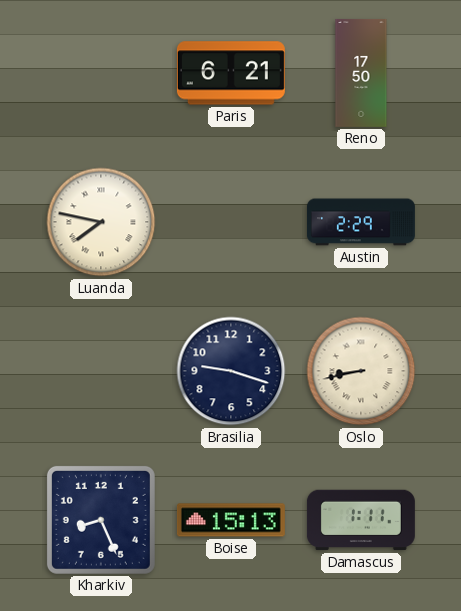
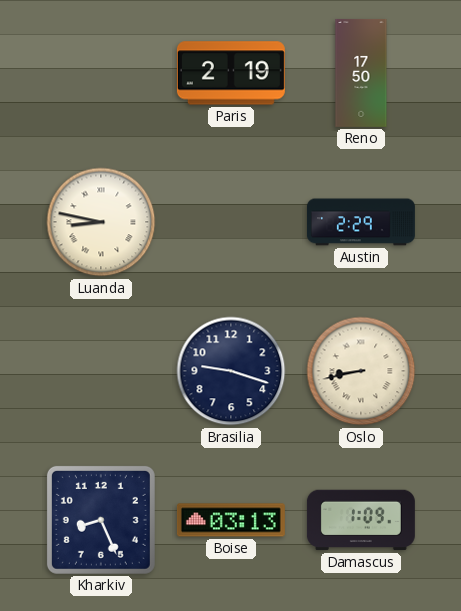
Paris: 6:21 -> 2:19
Luanda: 7:47 -> 8:47
Boise: 15:13 -> 03:13
Damascus: 1:11 -> 1:09
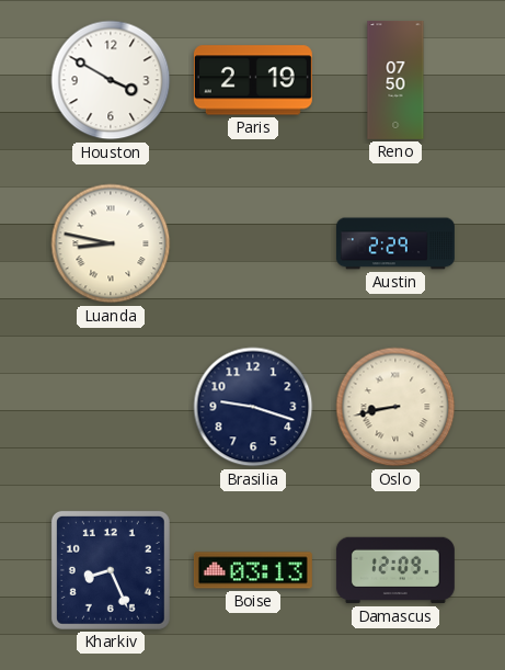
Houston: none -> 3:50
Reno: 17:50 -> 07:50
Damascus: 1:09 -> 12:09
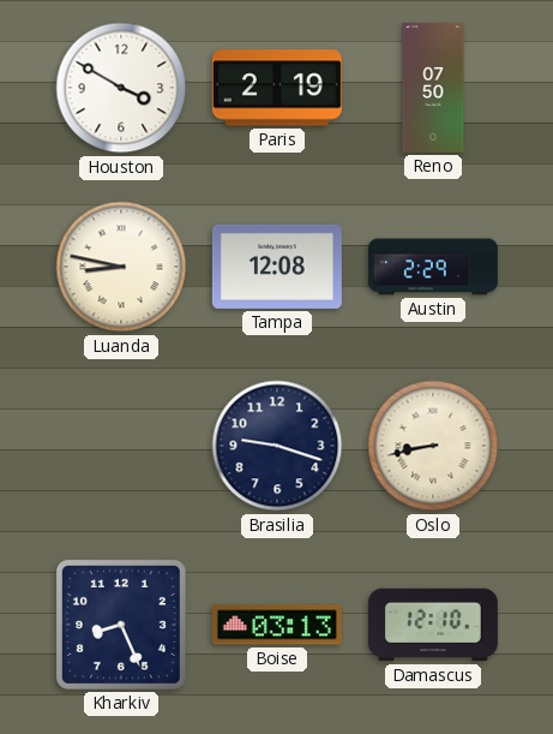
Tampa: none -> 12:08
Damascus: 12:09 -> 12:10
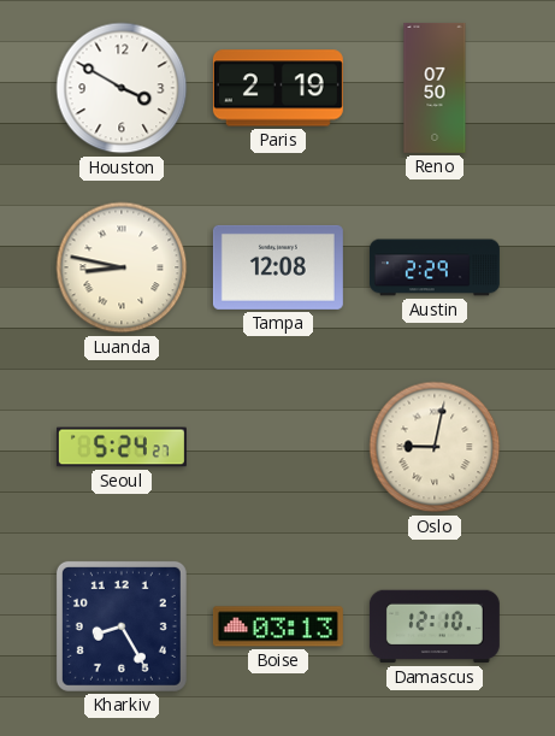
Seoul: none -> 5:24
Brasilia: 9:18 -> none
Oslo: 8:43 -> 9:02
Kharkiv: 8:26 -> 8:25
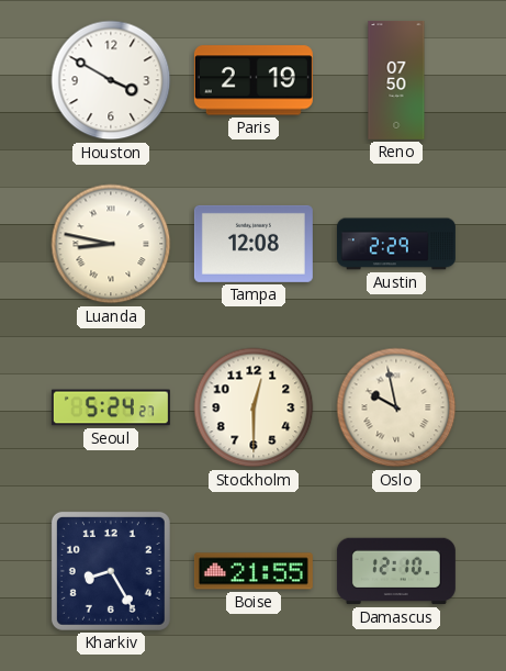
Stockholm: none -> 12:30
Oslo: 9:02 -> 9:58
Boise: 03:13 -> 21:55
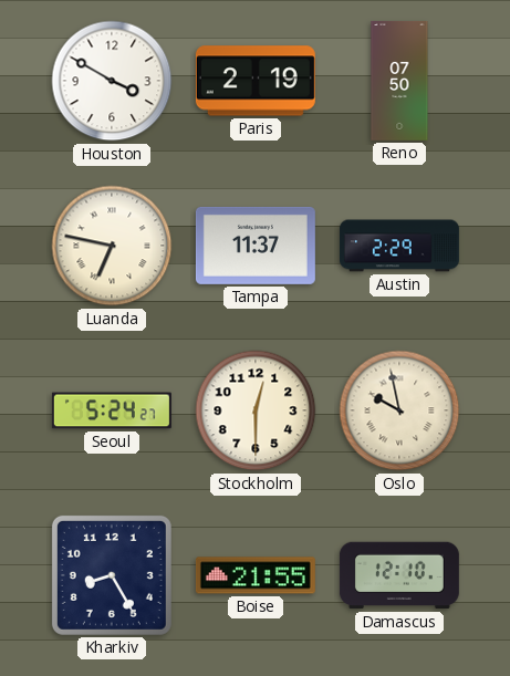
Luanda: 8:47 -> 6:47
Tampa: 12:08 -> 11:37
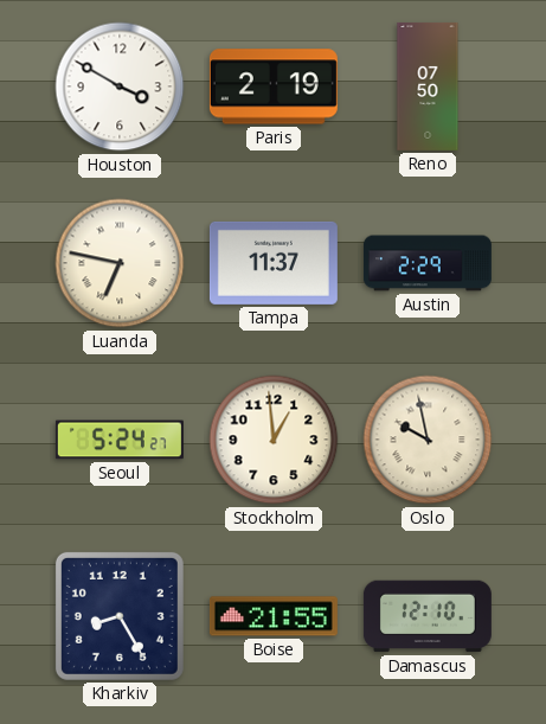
Stockholm: 12:30 -> 12:59
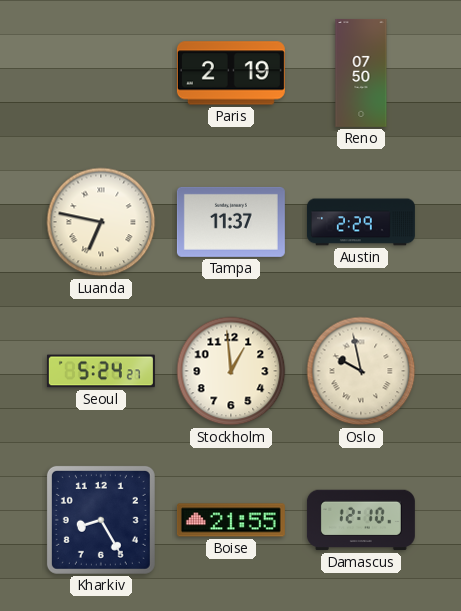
Houston: 3:50 -> none
